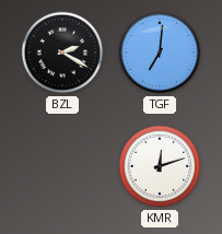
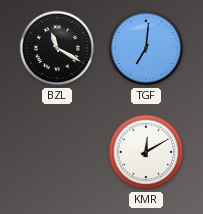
BZL: 2:20 -> 11:20
KMR: 12:12 -> 12:10
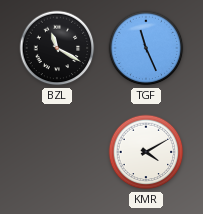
TGF: 7:01 -> 11:26
KMR: 12:10 -> 4:10
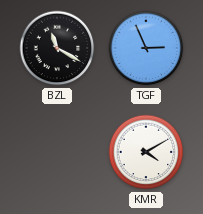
TGF: 11:26 -> 2:56
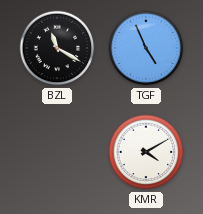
TGF: 2:56 -> 4:56
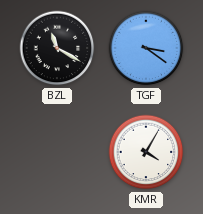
TGF: 4:56 -> 3:21
KMR: 4:10 -> 4:05
